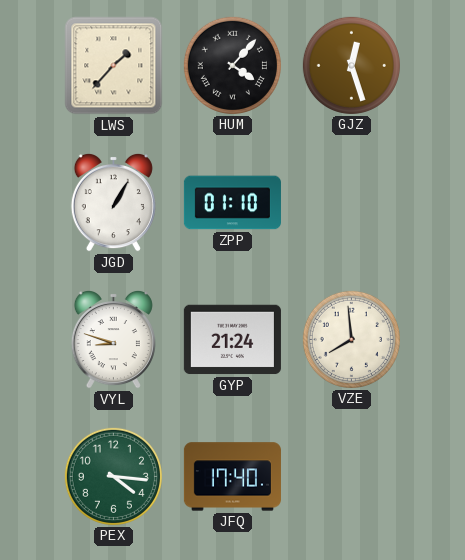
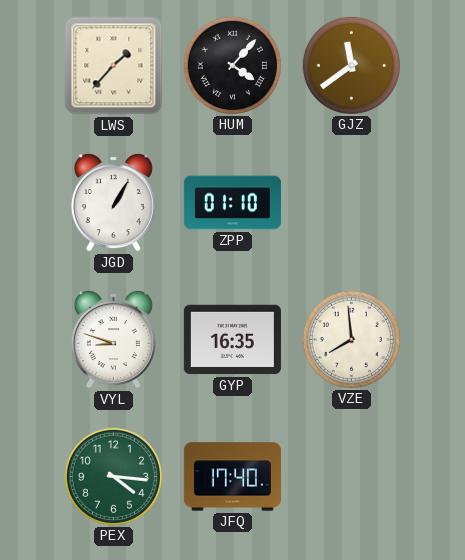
GJZ: 12:27 -> 11:39
GYP: 21:24 -> 16:35
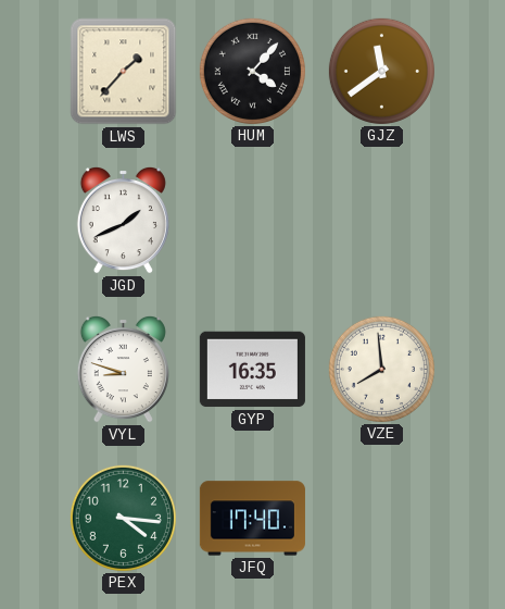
JGD: 1:05 -> 1:41
ZPP: 01:10 -> none
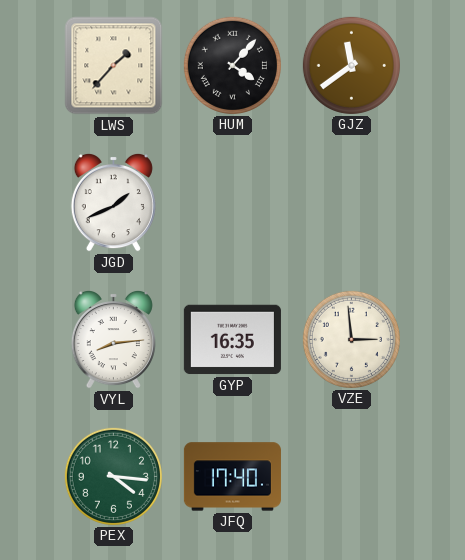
VYL: 8:48 -> 8:14
VZE: 7:59 -> 2:59
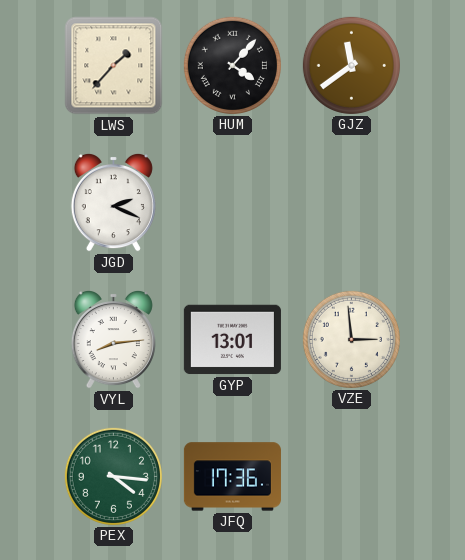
JGD: 1:41 -> 2:19
GYP: 16:35 -> 13:01
JFQ: 17:40 -> 17:36
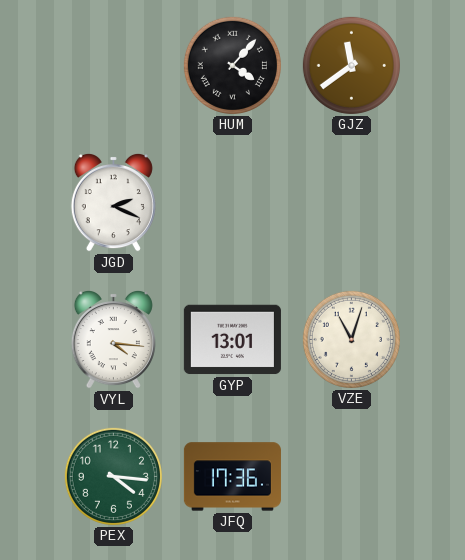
LWS: 1:37 -> none
VYL: 8:14 -> 4:16
VZE: 2:59 -> 11:03
